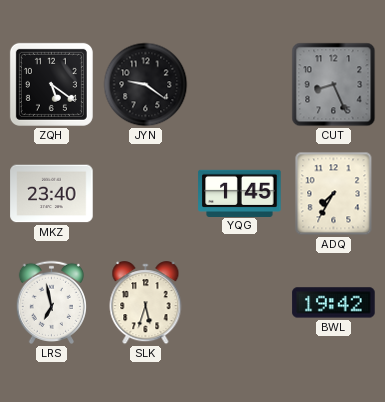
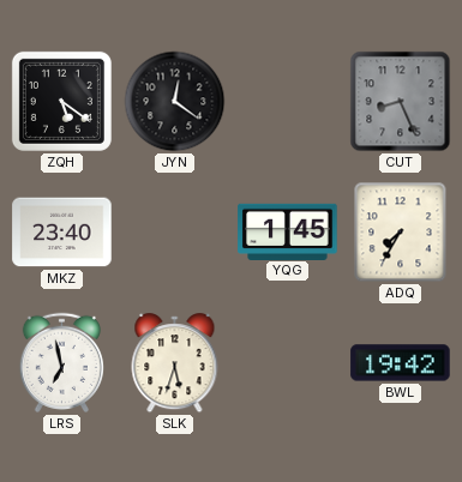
JYN: 9:21 -> 12:21
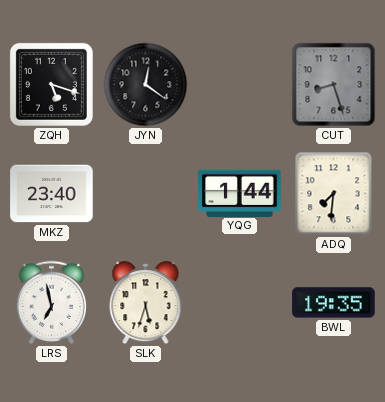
ZQH: 5:21 -> 5:18
CUT: 8:26 -> 8:27
YQG: 1:45 -> 1:44
ADQ: 7:35 -> 7:31
BWL: 19:42 -> 19:35
